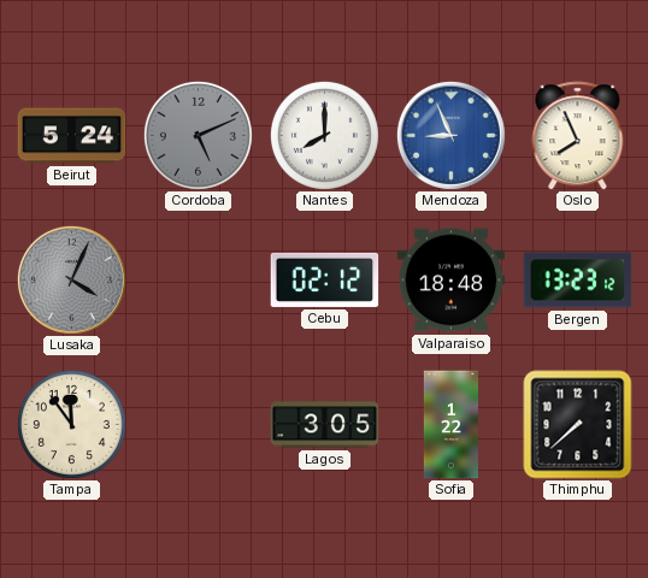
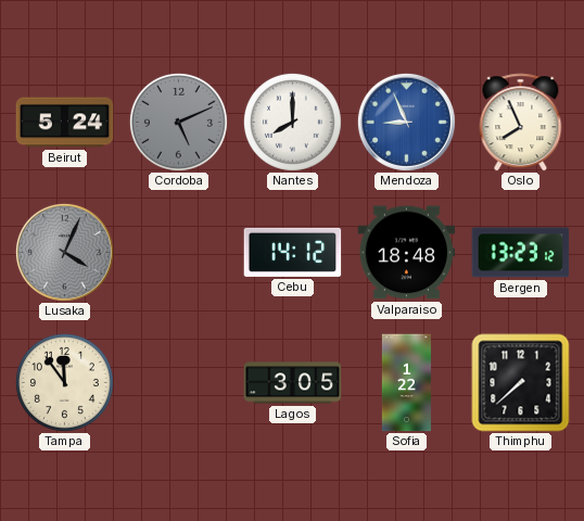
Cebu: 02:12 -> 14:12
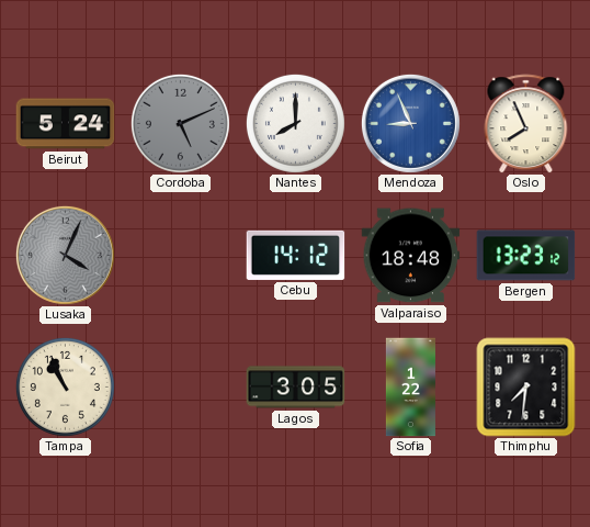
Tampa: 11:54 -> 10:56
Thimphu: 7:38 -> 7:31
